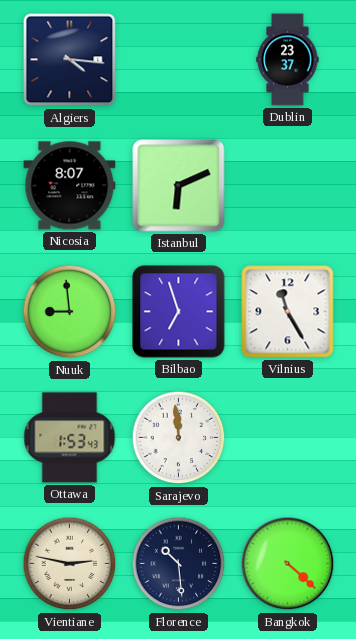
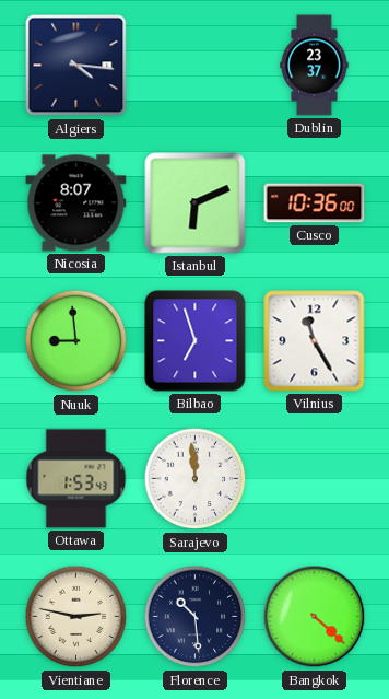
Cusco: none -> 10:36
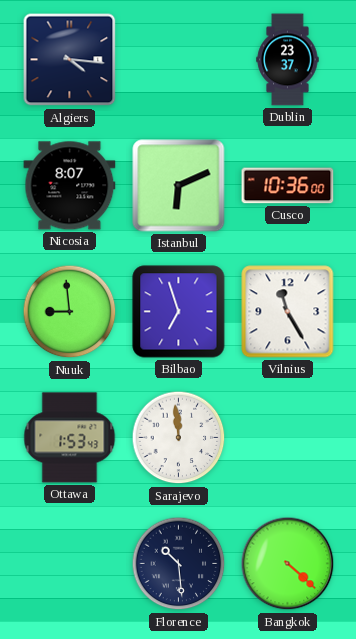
Vientiane: 2:47 -> none
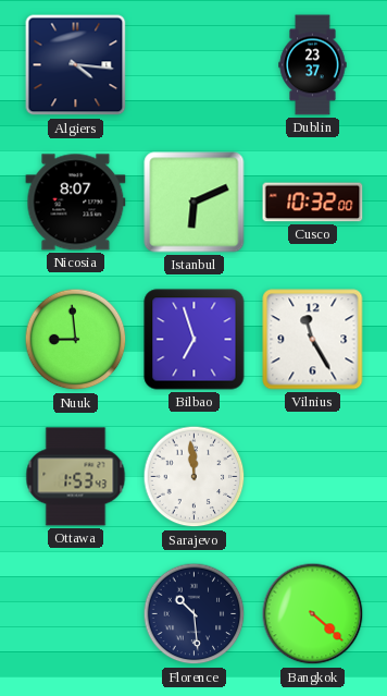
Cusco: 10:36 -> 10:32
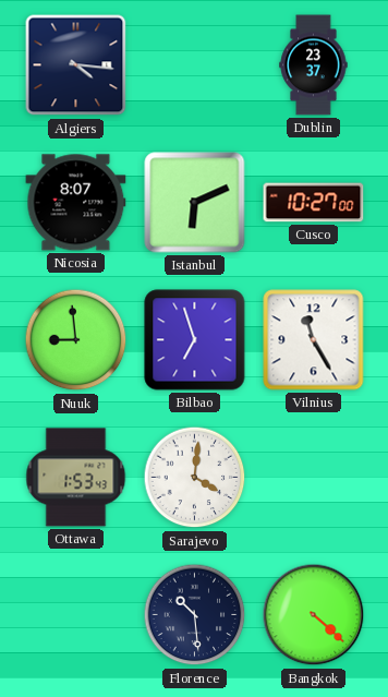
Cusco: 10:32 -> 10:27
Sarajevo: 11:59 -> 4:01
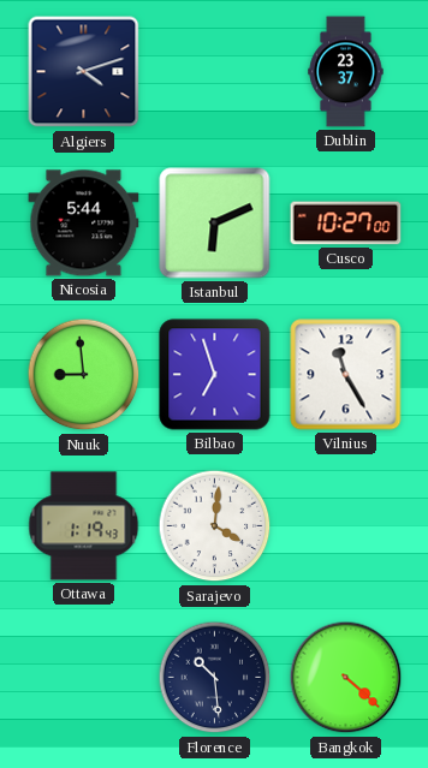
Algiers: 4:16 -> 4:12
Nicosia: 8:07 -> 5:44
Ottawa: 1:53 -> 1:19
